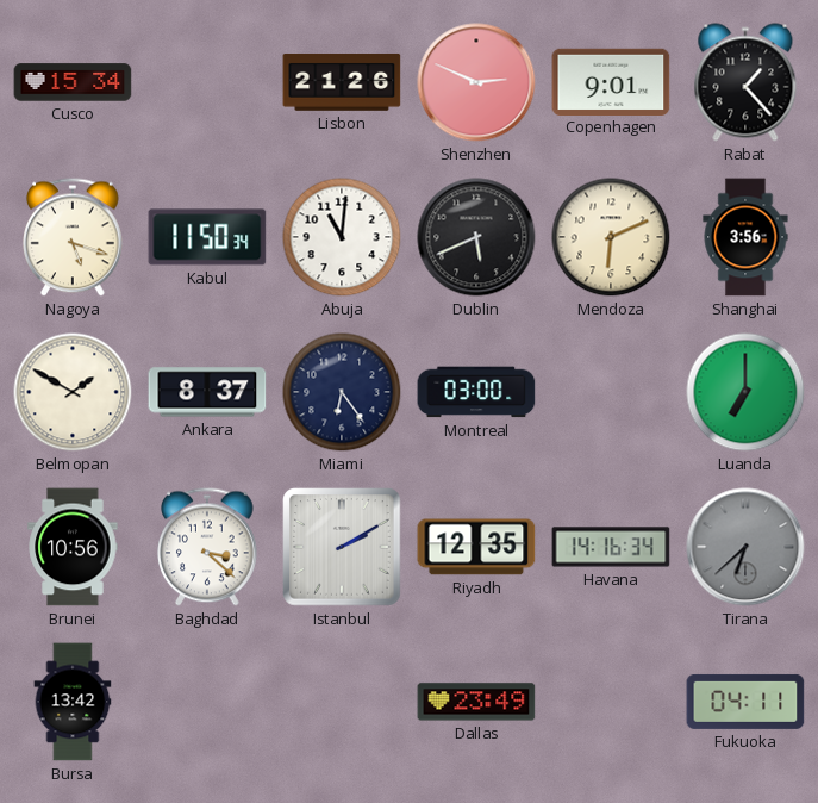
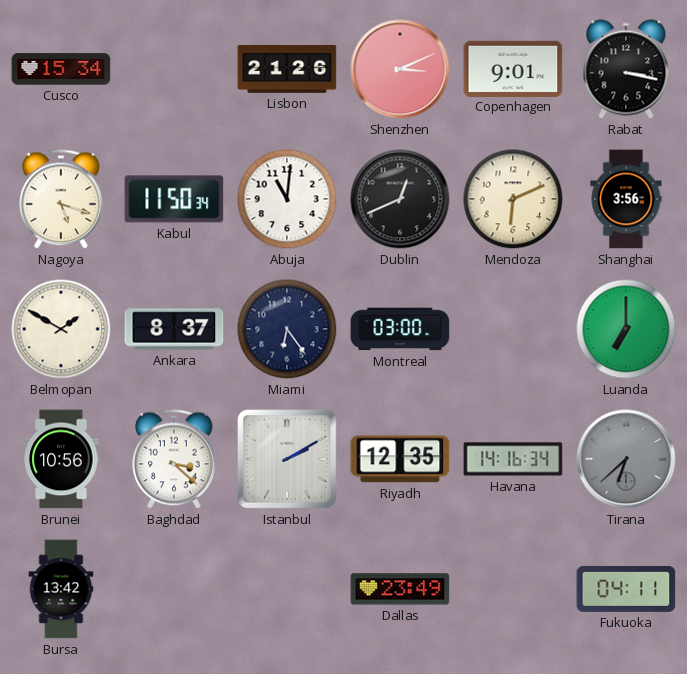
Shenzhen: 2:49 -> 3:11
Rabat: 1:23 -> 3:17
Dublin: 5:41 -> 12:41
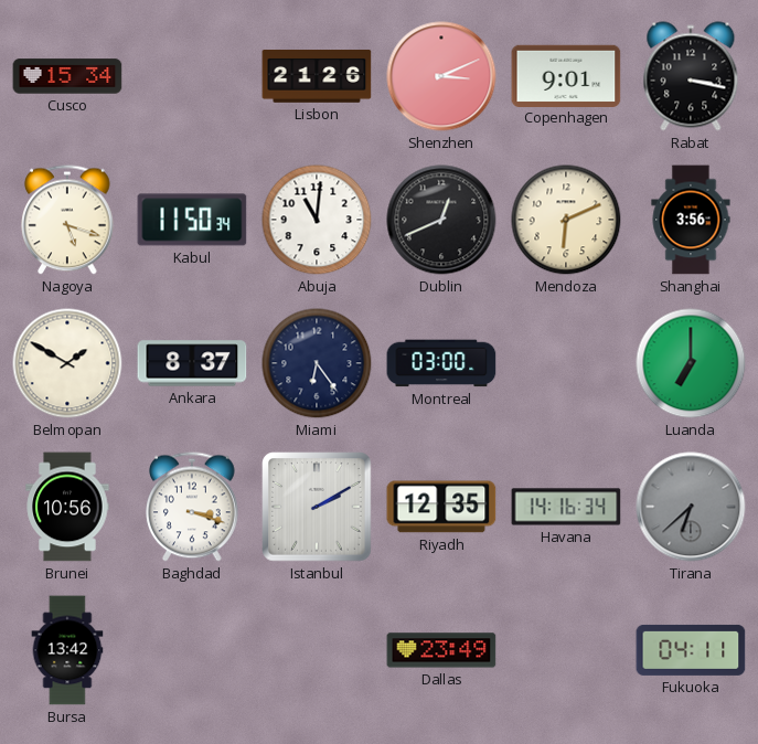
Baghdad: 3:22 -> 3:18
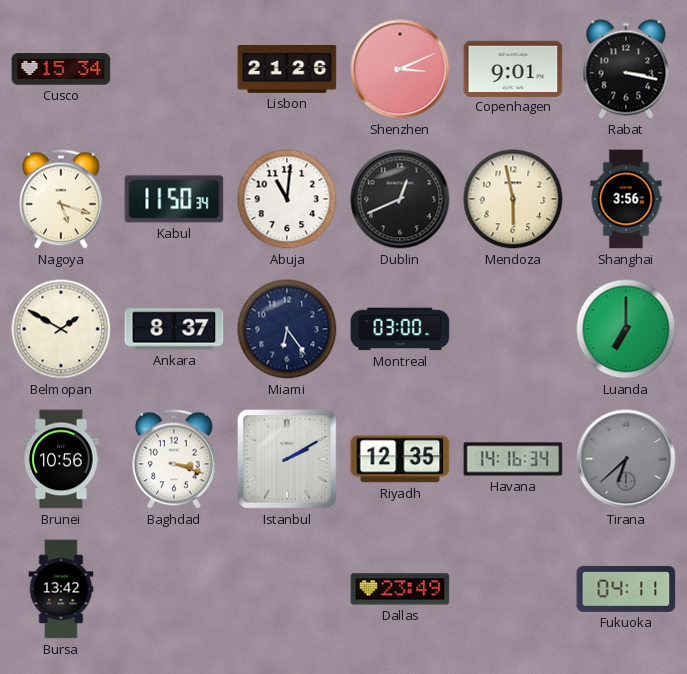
Mendoza: 6:11 -> 5:58
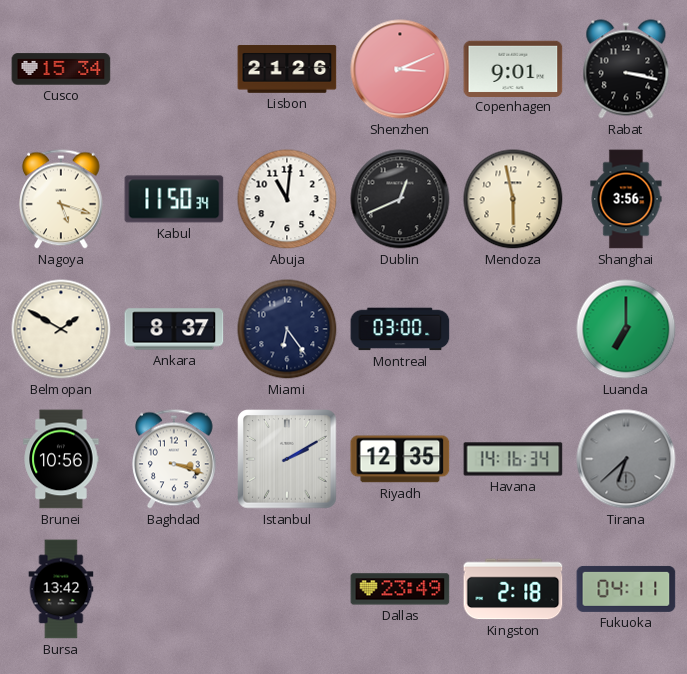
Kingston: none -> 2:18
